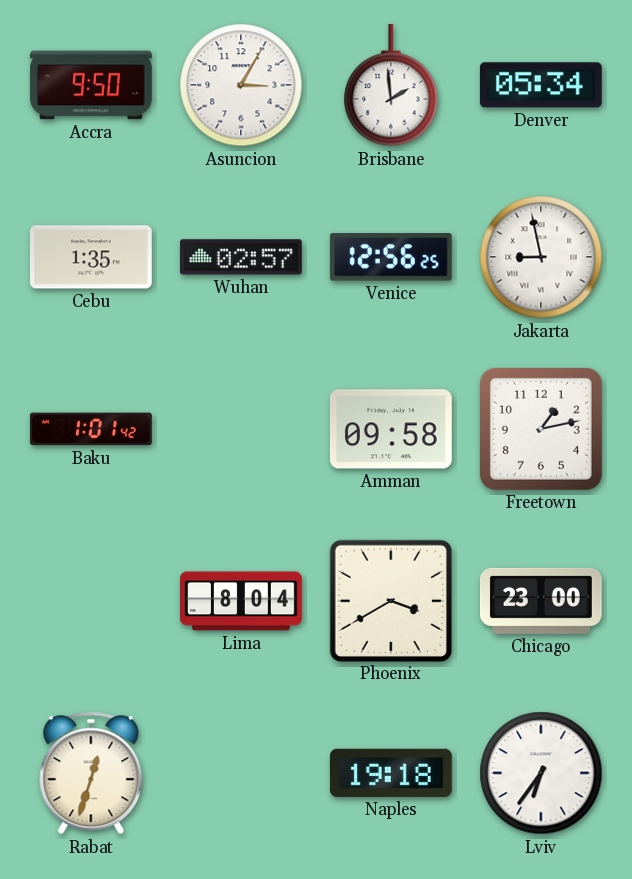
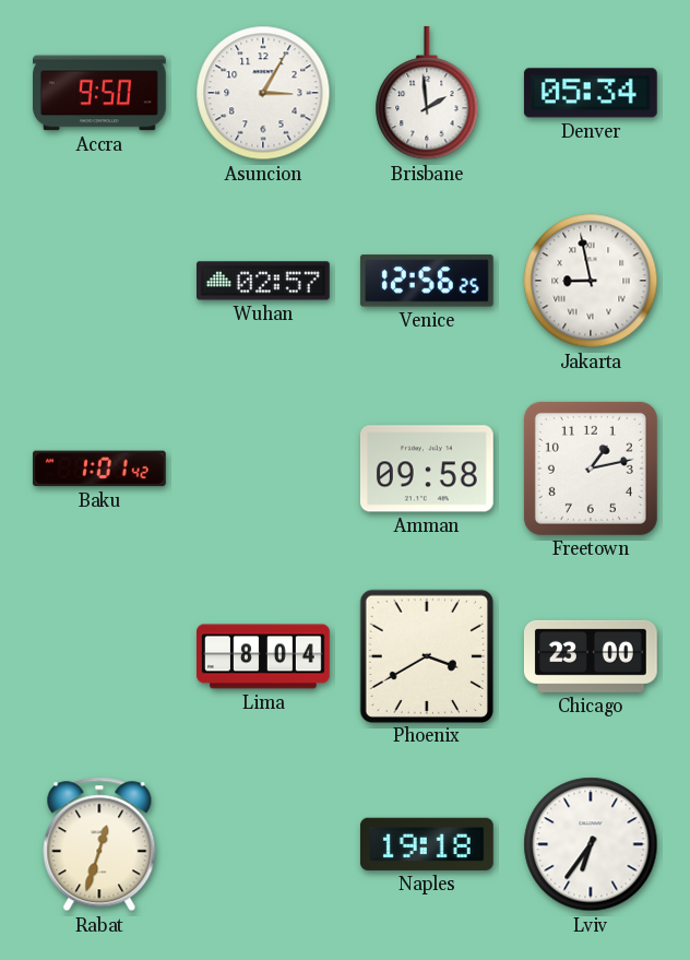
Cebu: 1:35 -> none
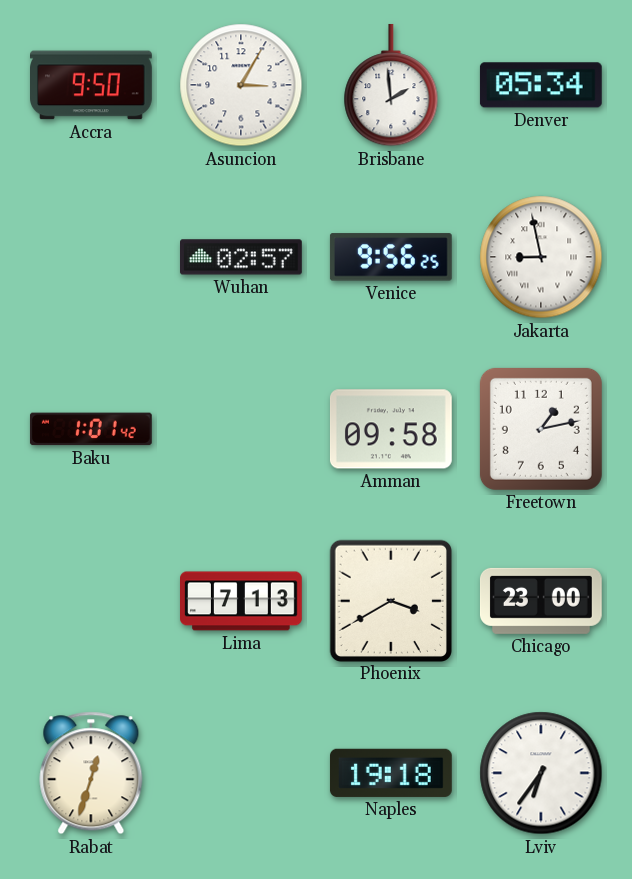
Venice: 12:56 -> 9:56
Lima: 8:04 -> 7:13
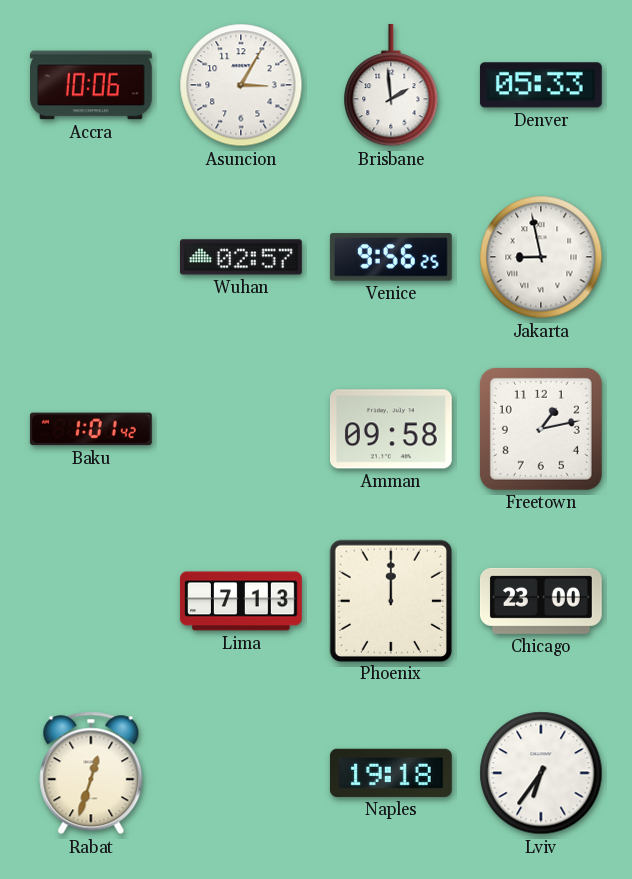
Accra: 9:50 -> 10:06
Denver: 05:34 -> 05:33
Phoenix: 3:40 -> 12:00
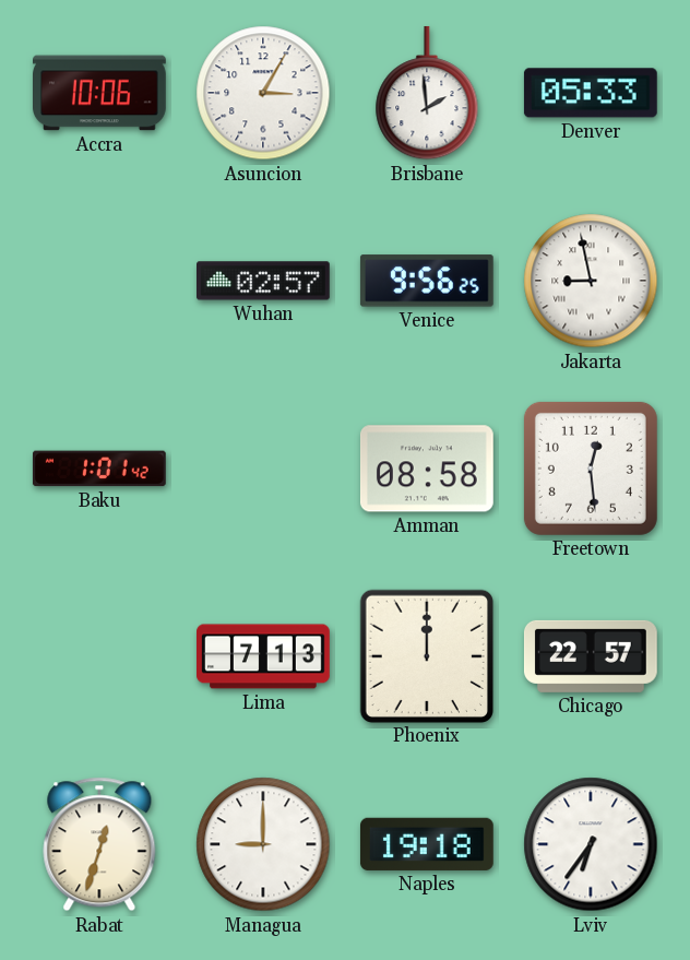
Amman: 09:58 -> 08:58
Freetown: 1:13 -> 12:29
Chicago: 23:00 -> 22:57
Managua: none -> 9:00
